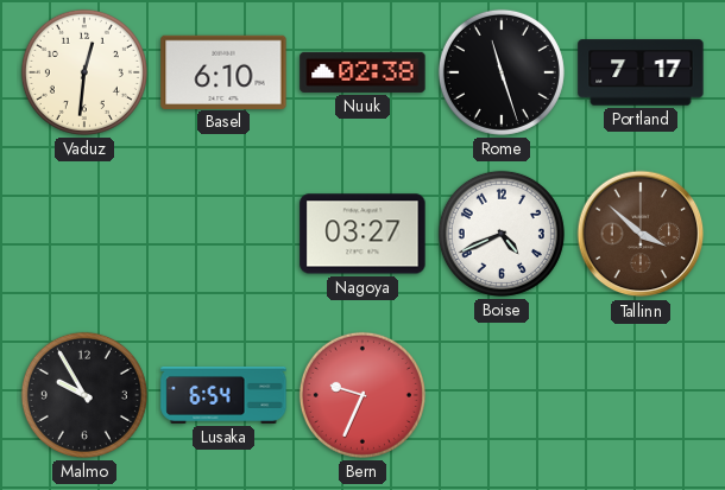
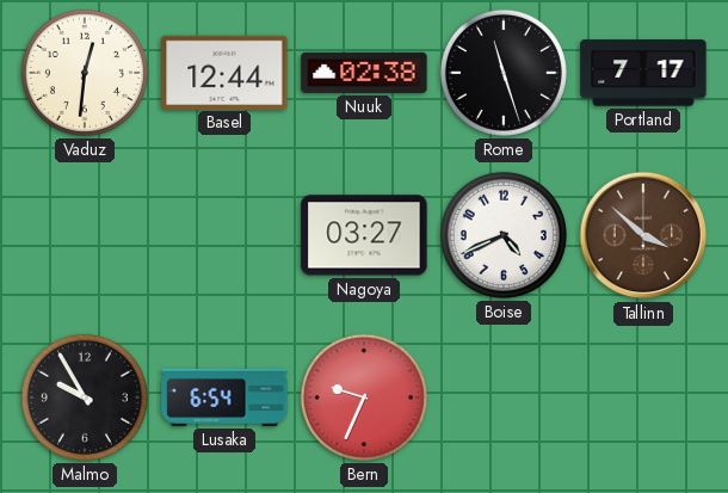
Basel: 6:10 -> 12:44
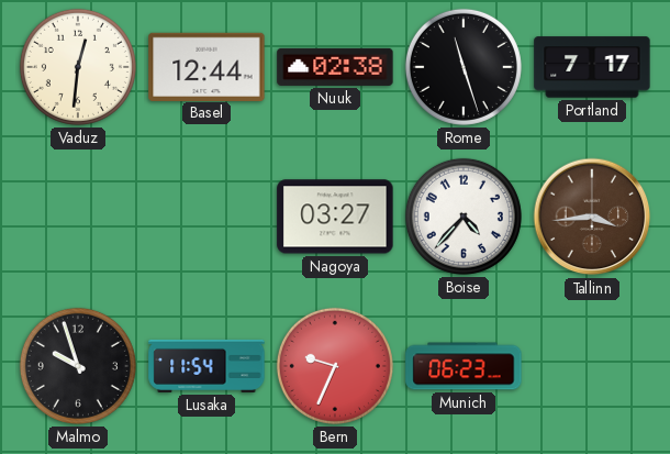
Boise: 4:41 -> 4:37
Tallinn: 3:52 -> 3:44
Malmo: 9:55 -> 9:57
Lusaka: 6:54 -> 11:54
Munich: none -> 06:23
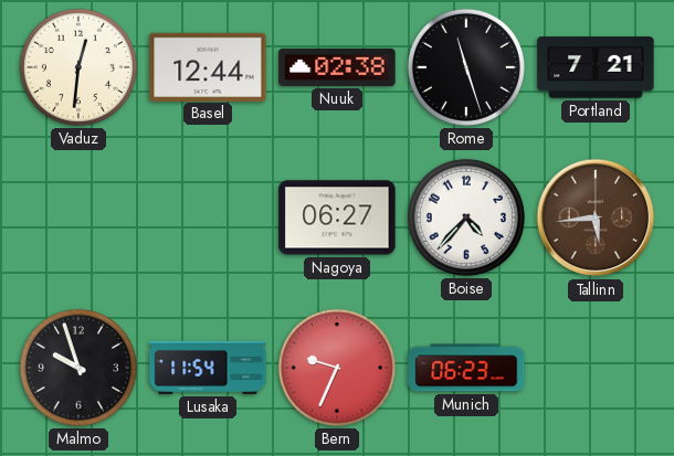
Portland: 7:17 -> 7:21
Nagoya: 03:27 -> 06:27
Tallinn: 3:44 -> 5:44
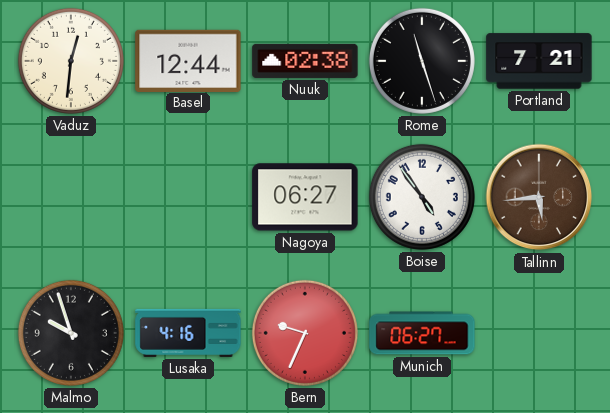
Boise: 4:37 -> 4:54
Lusaka: 11:54 -> 4:16
Munich: 06:23 -> 06:27
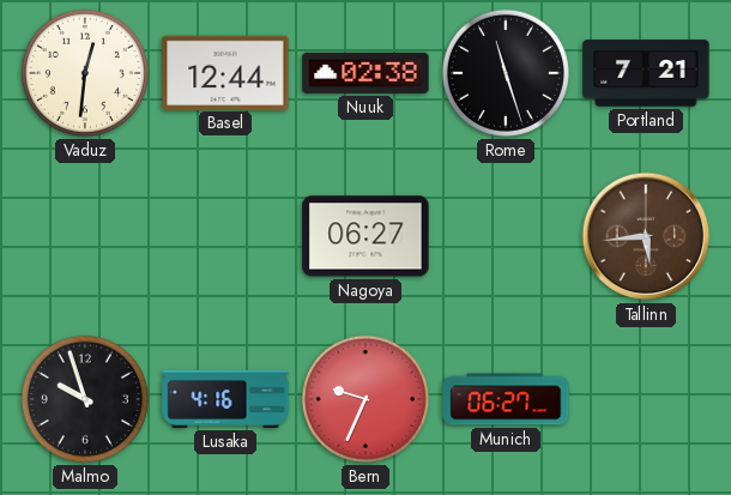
Boise: 4:54 -> none
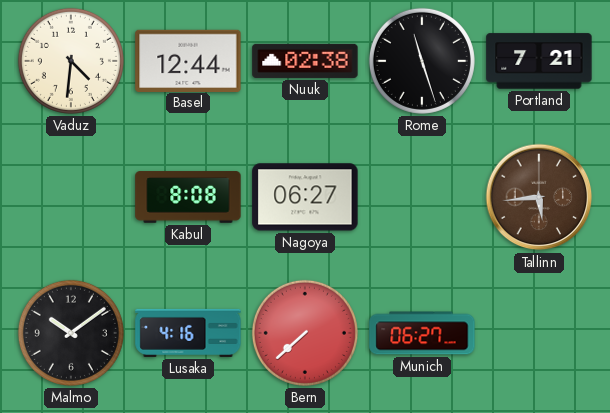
Vaduz: 12:31 -> 4:31
Kabul: none -> 8:08
Malmo: 9:57 -> 10:09
Bern: 9:34 -> 7:38
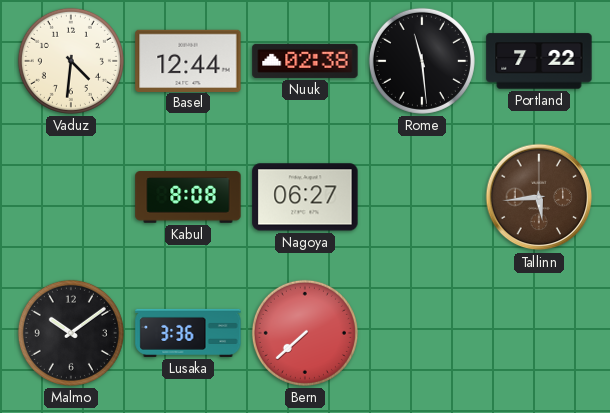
Rome: 11:27 -> 11:29
Portland: 7:21 -> 7:22
Lusaka: 4:16 -> 3:36
Munich: 06:27 -> none
